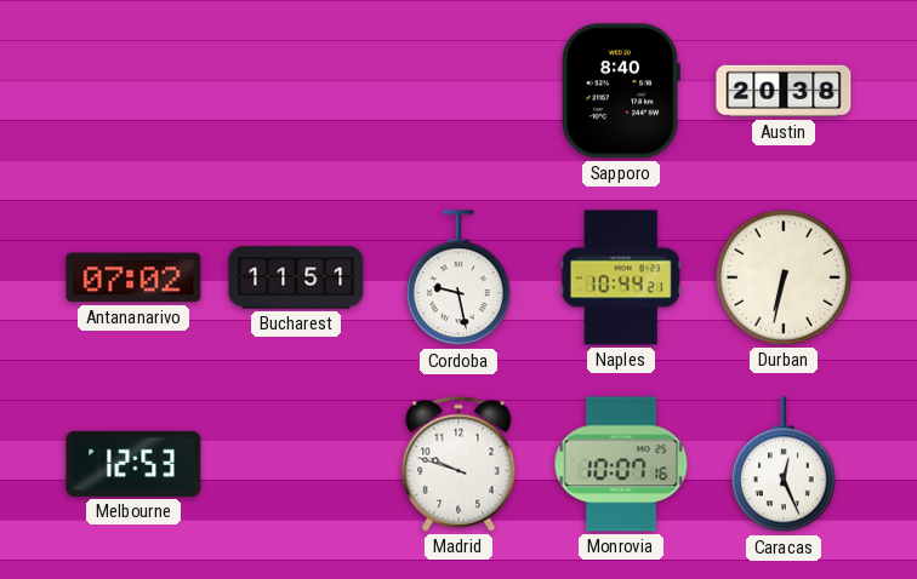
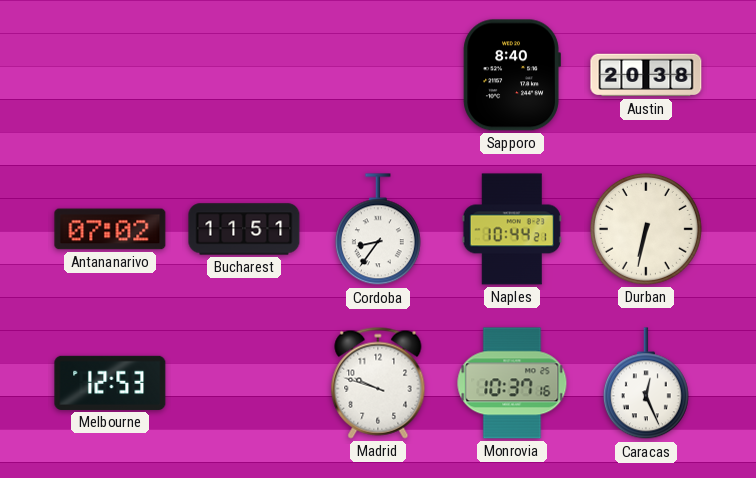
Cordoba: 9:28 -> 8:36
Monrovia: 10:07 -> 10:37
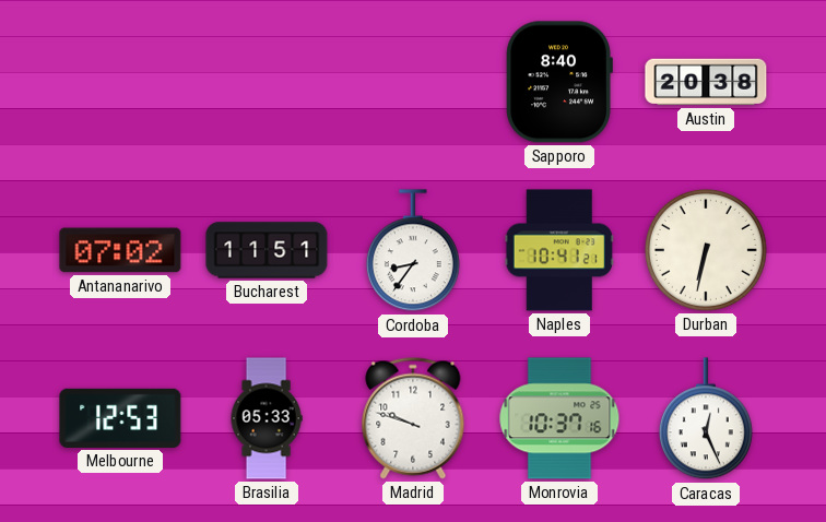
Naples: 10:44 -> 10:41
Brasilia: none -> 05:33
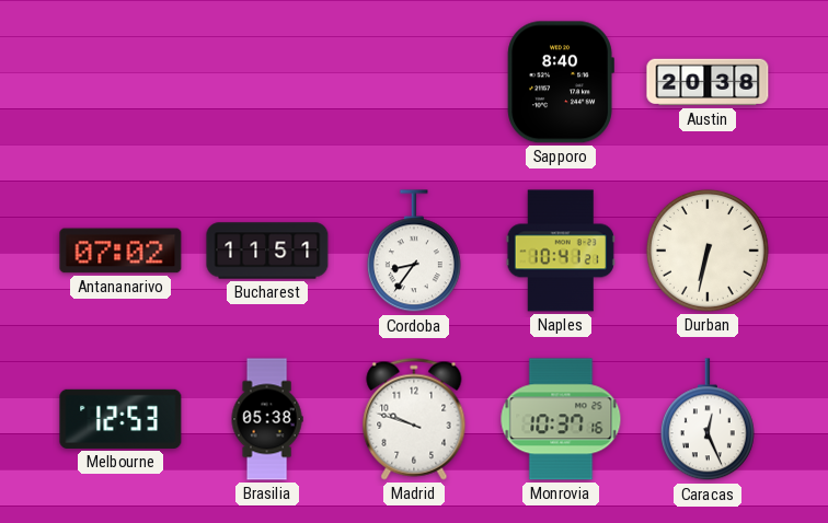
Brasilia: 05:33 -> 05:38
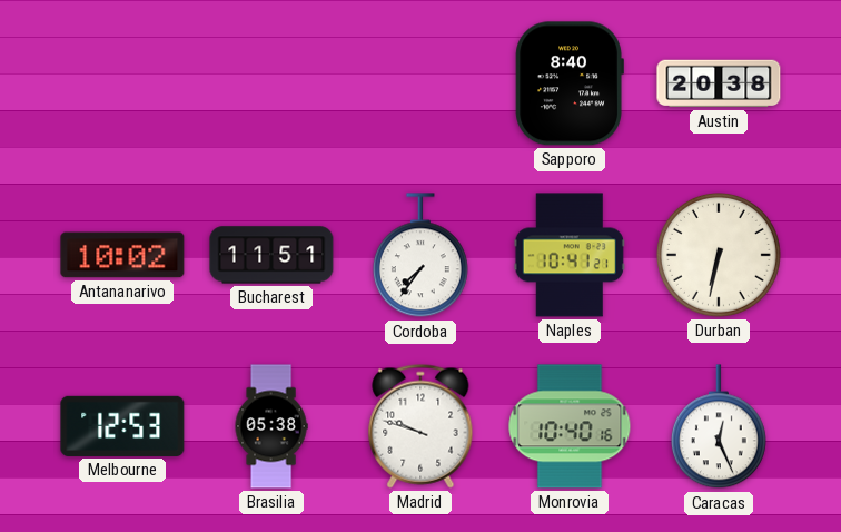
Antananarivo: 07:02 -> 10:02
Cordoba: 8:36 -> 7:36
Monrovia: 10:37 -> 10:40
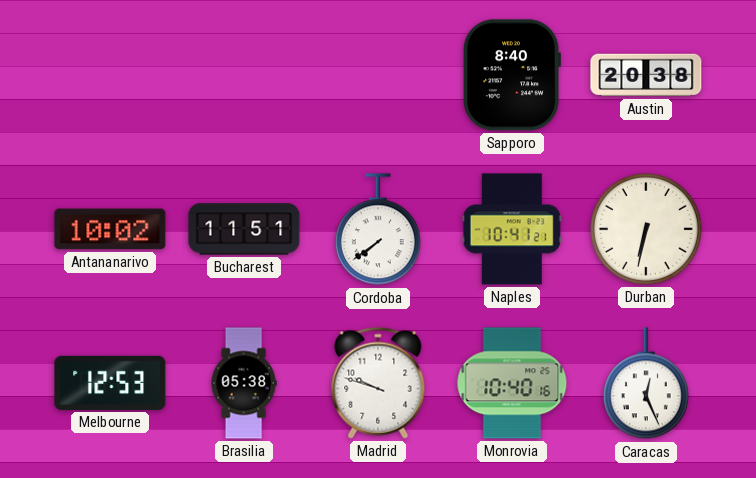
Cordoba: 7:36 -> 7:39
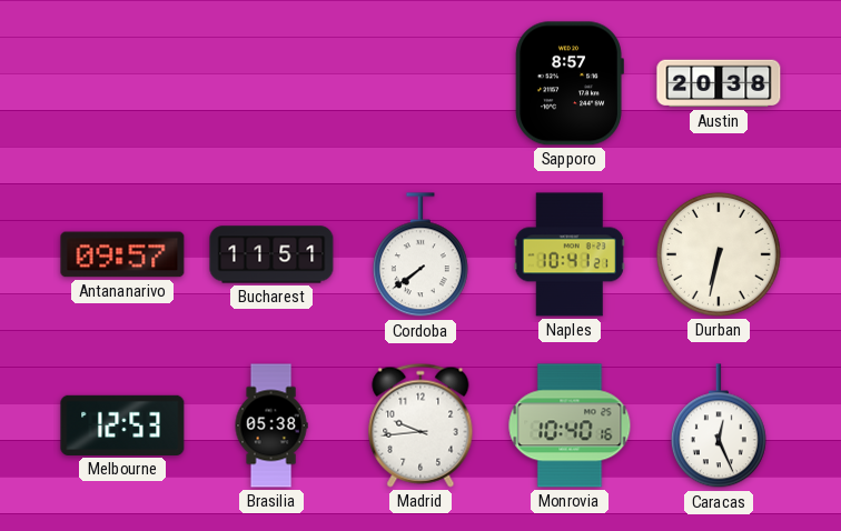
Sapporo: 8:40 -> 8:57
Antananarivo: 10:02 -> 09:57
Madrid: 9:48 -> 9:44
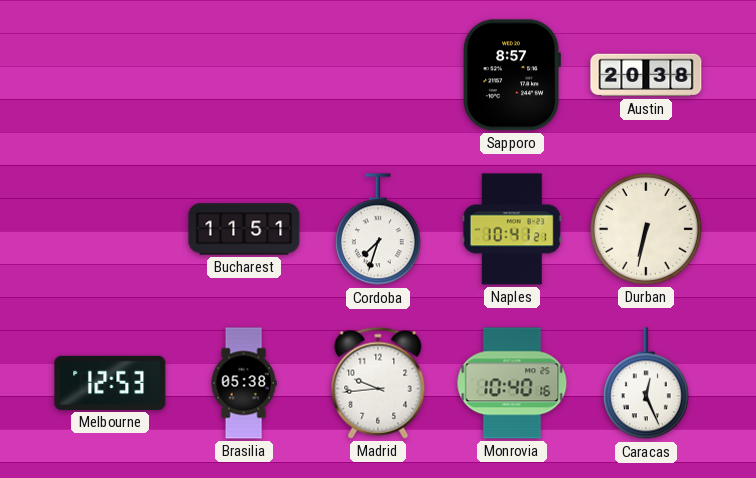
Antananarivo: 09:57 -> none
Cordoba: 7:39 -> 7:33
